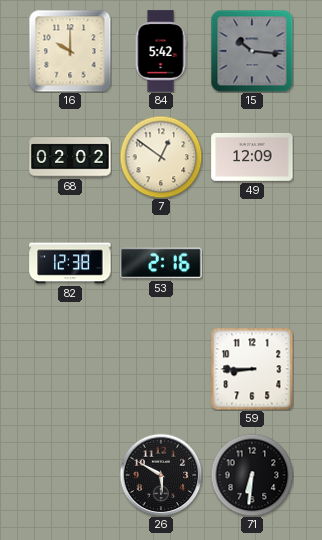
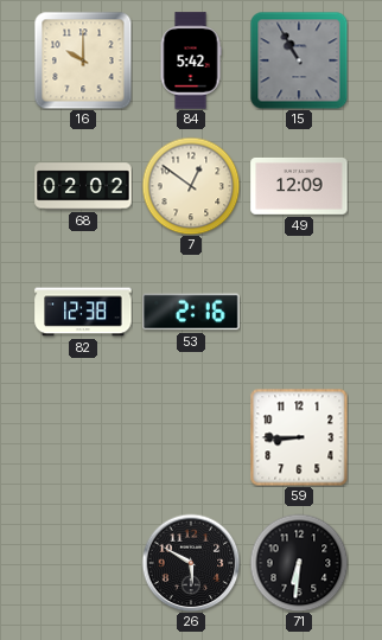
15: 10:16 -> 10:55
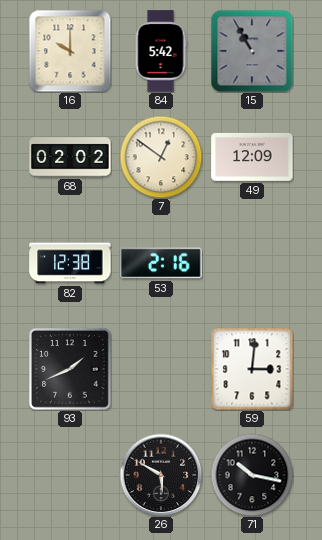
93: none -> 1:41
59: 8:45 -> 3:01
71: 6:31 -> 10:17
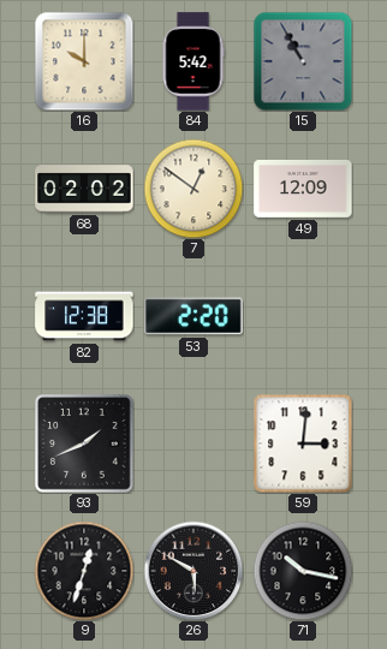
53: 2:16 -> 2:20
9: none -> 12:33
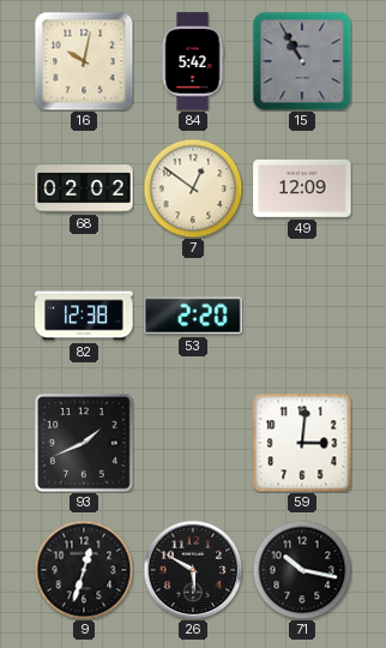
16: 10:00 -> 10:02
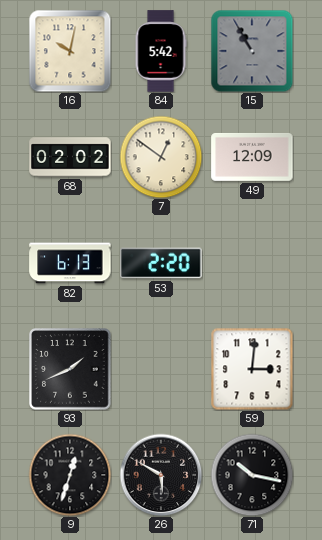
82: 12:38 -> 6:13
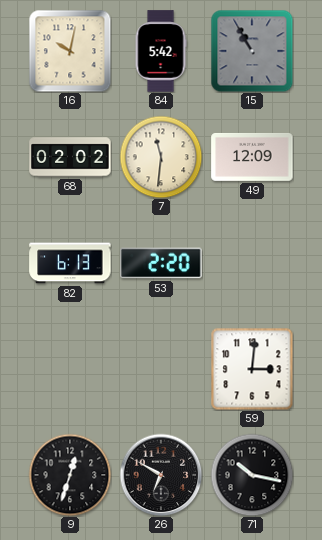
7: 12:51 -> 11:31
93: 1:41 -> none
26: 5:50 -> 6:50
